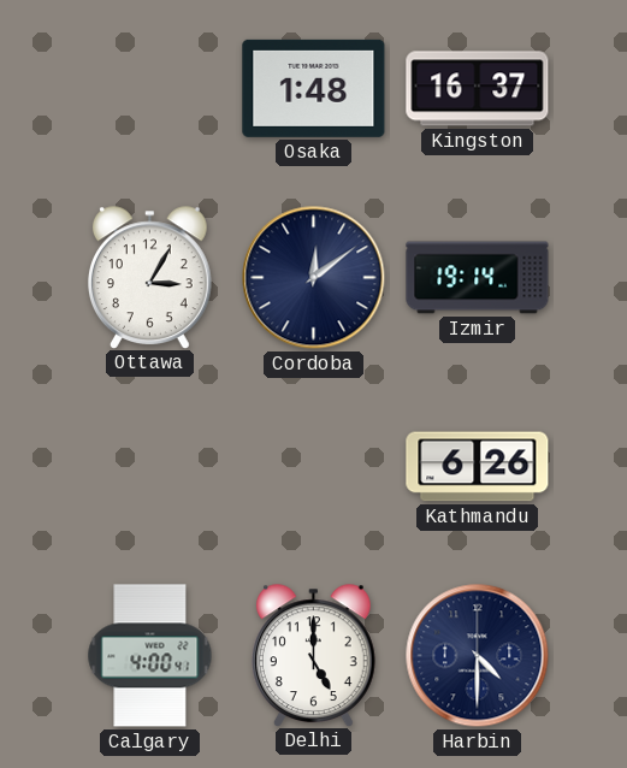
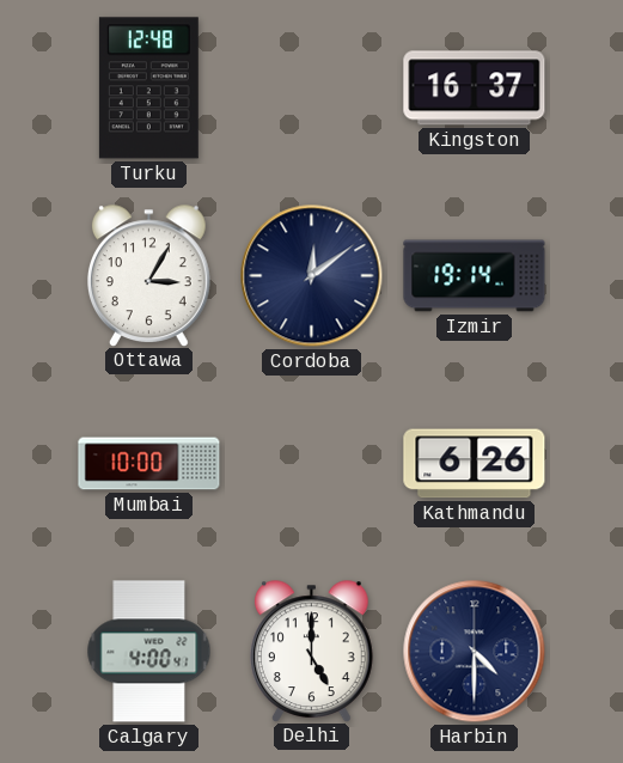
Turku: none -> 12:48
Osaka: 1:48 -> none
Mumbai: none -> 10:00
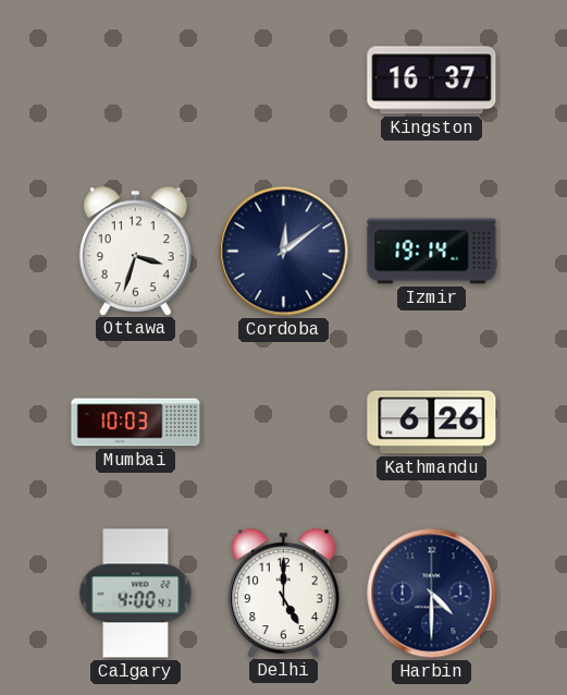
Turku: 12:48 -> none
Ottawa: 3:05 -> 3:33
Mumbai: 10:00 -> 10:03
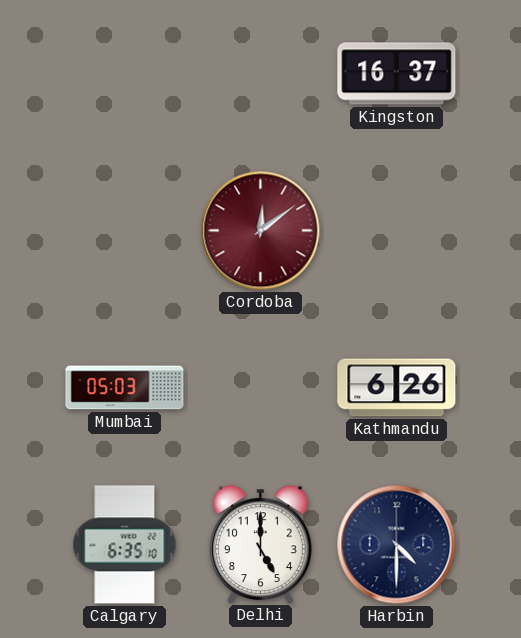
Ottawa: 3:33 -> none
Cordoba dial: navy -> burgundy
Izmir: 19:14 -> none
Mumbai: 10:03 -> 05:03
Calgary: 4:00 -> 6:35
